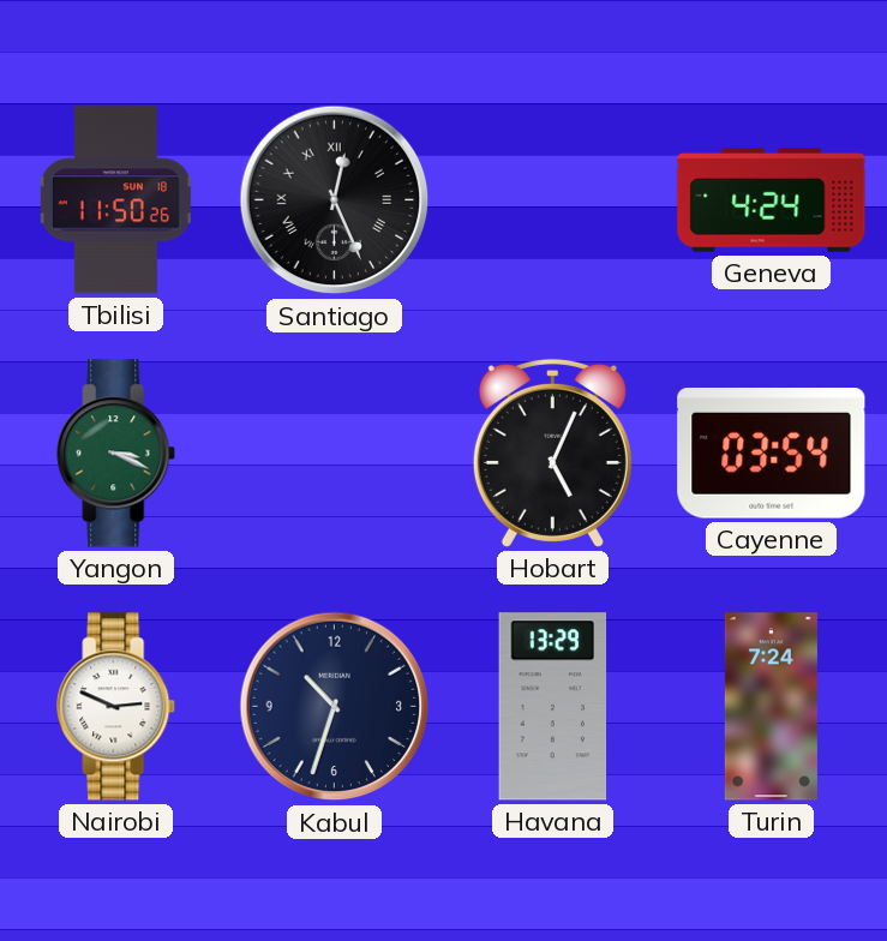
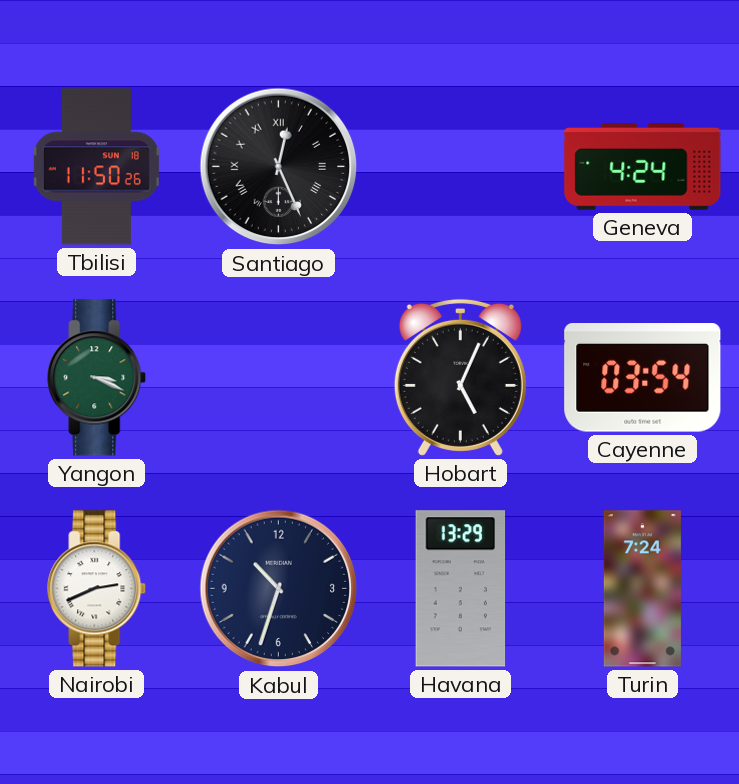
Nairobi: 2:49 -> 2:41
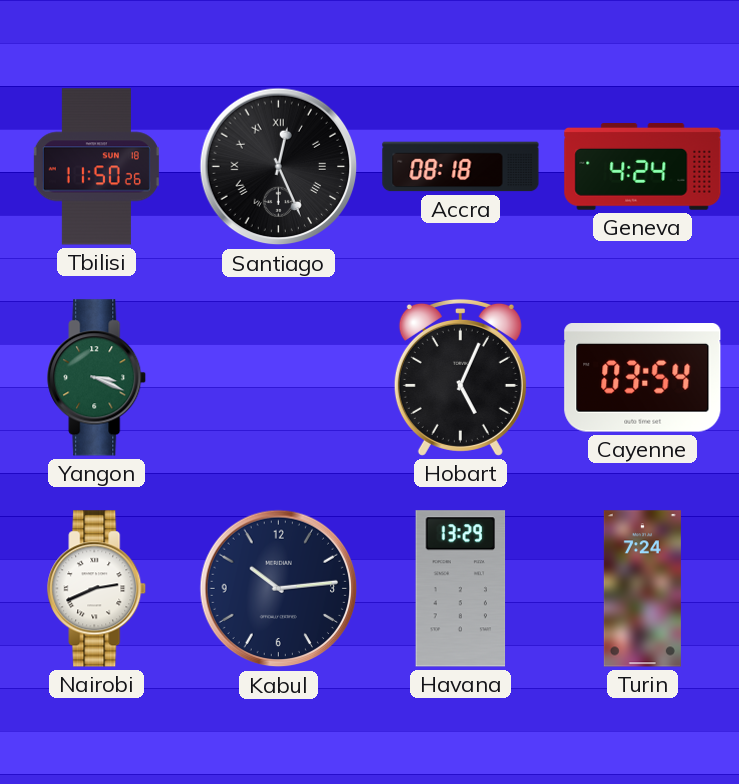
Accra: none -> 08:18
Kabul: 10:33 -> 10:14
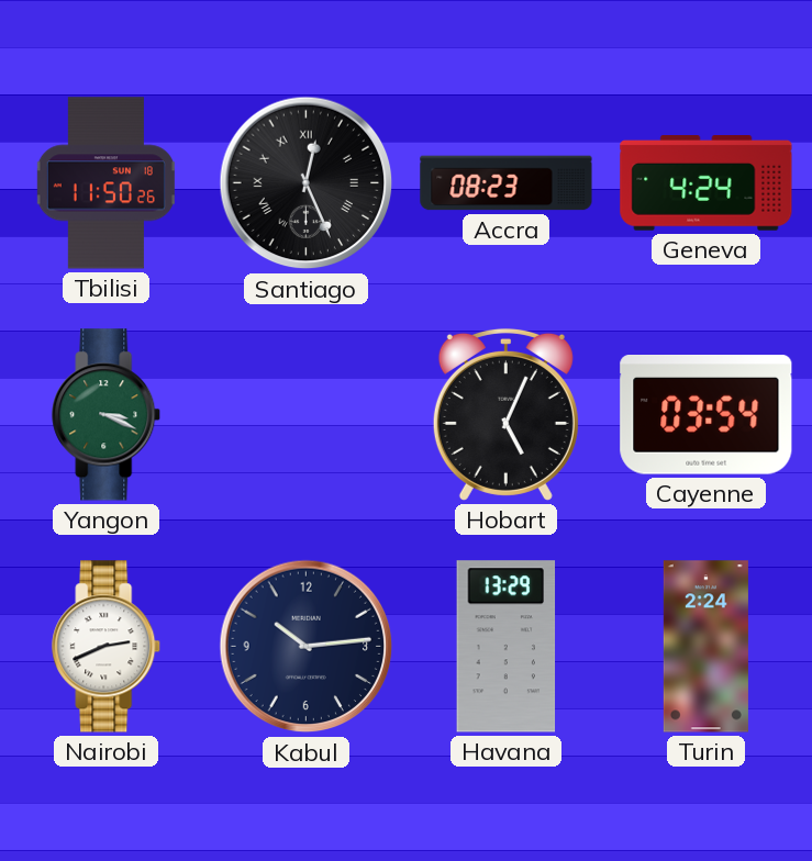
Accra: 08:18 -> 08:23
Turin: 7:24 -> 2:24
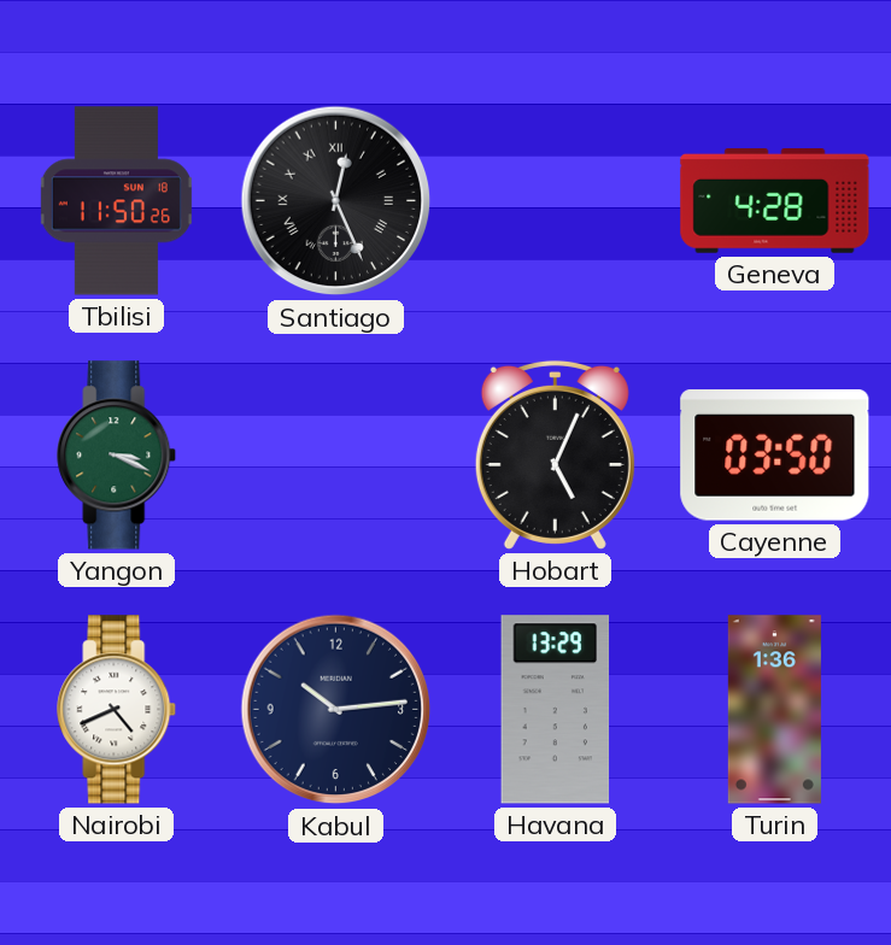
Accra: 08:23 -> none
Geneva: 4:24 -> 4:28
Cayenne: 03:54 -> 03:50
Nairobi: 2:41 -> 4:41
Turin: 2:24 -> 1:36
